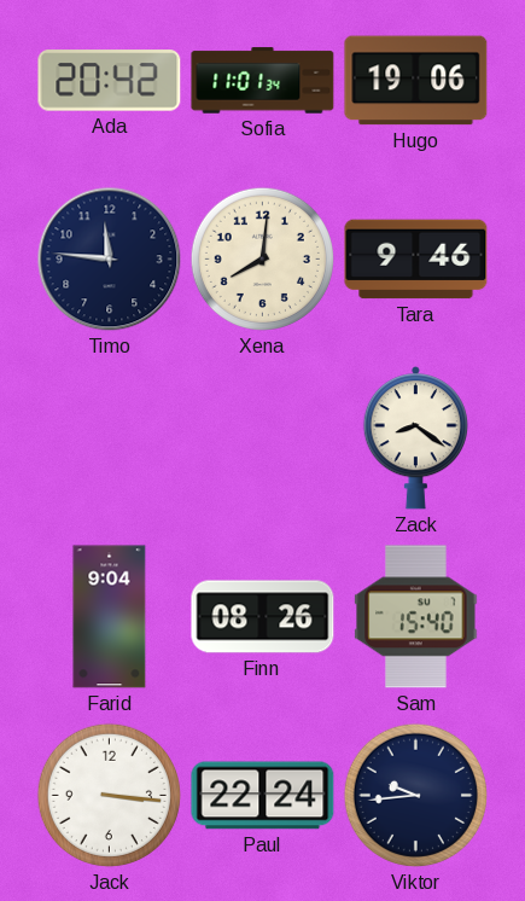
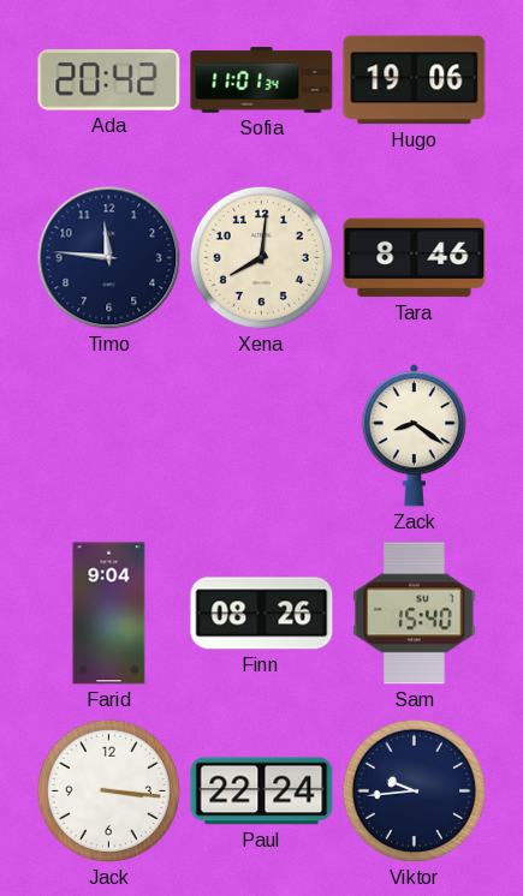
Tara: 9:46 -> 8:46
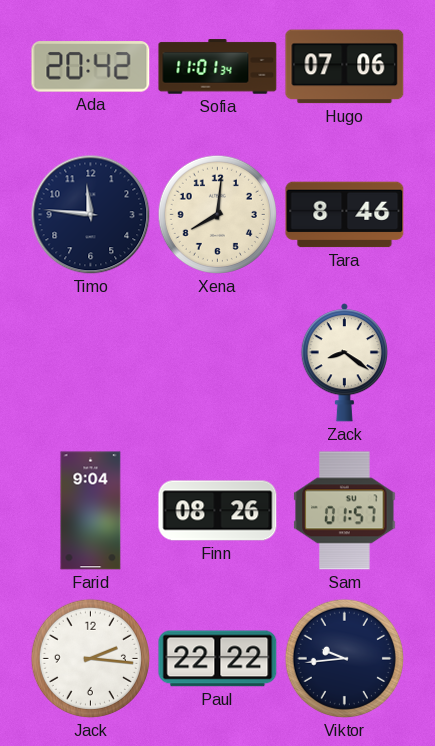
Hugo: 19:06 -> 07:06
Sam: 15:40 -> 01:57
Jack: 3:16 -> 2:16
Paul: 22:24 -> 22:22
